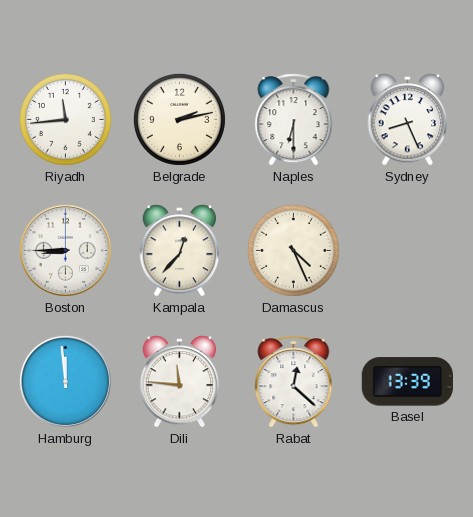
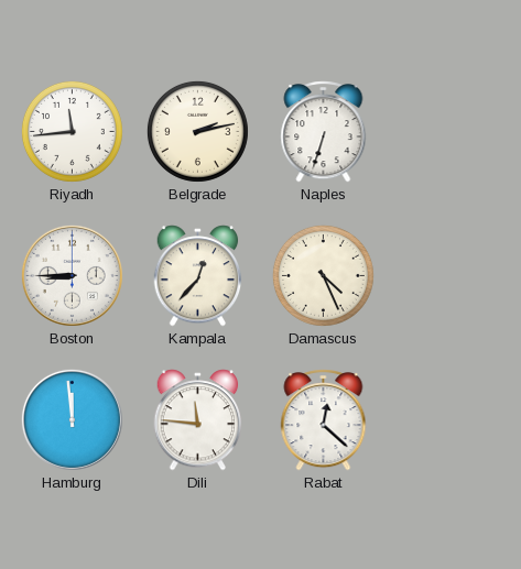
Naples: 6:30 -> 6:33
Sydney: 8:26 -> none
Basel: 13:39 -> none
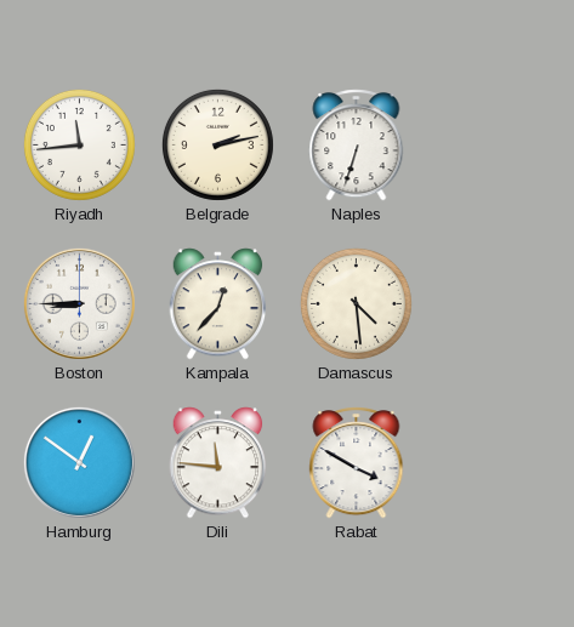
Damascus: 4:26 -> 4:29
Hamburg: 11:59 -> 12:51
Rabat: 12:22 -> 3:50
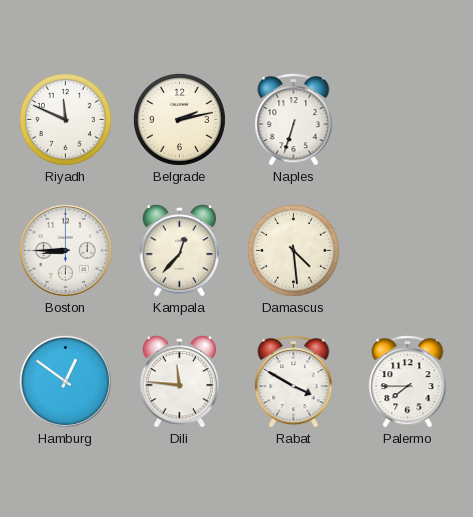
Riyadh: 11:44 -> 11:49
Palermo: none -> 7:45
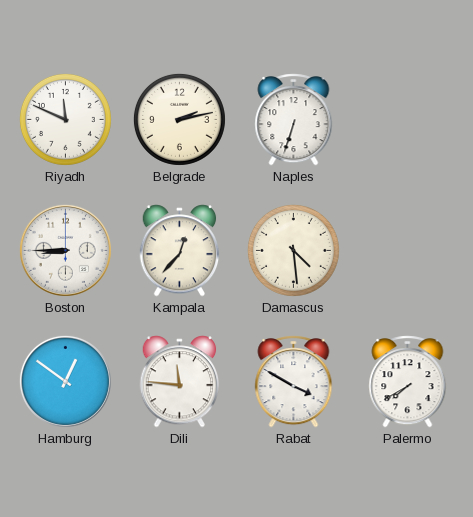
Palermo: 7:45 -> 7:40
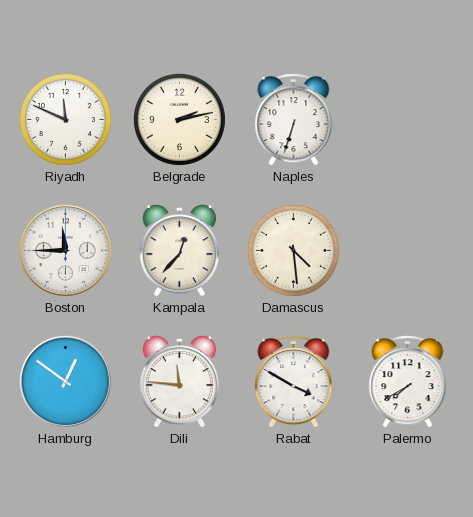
Boston: 8:45 -> 11:45
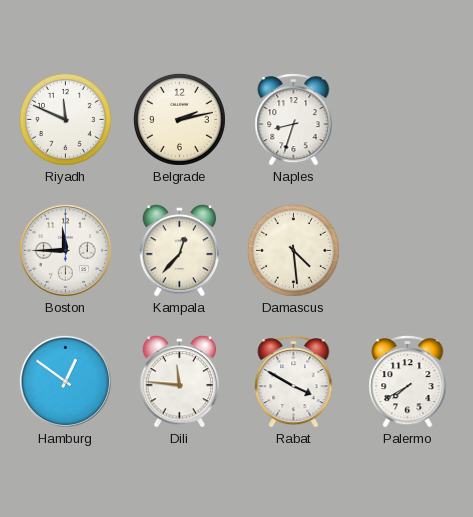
Naples: 6:33 -> 8:33
